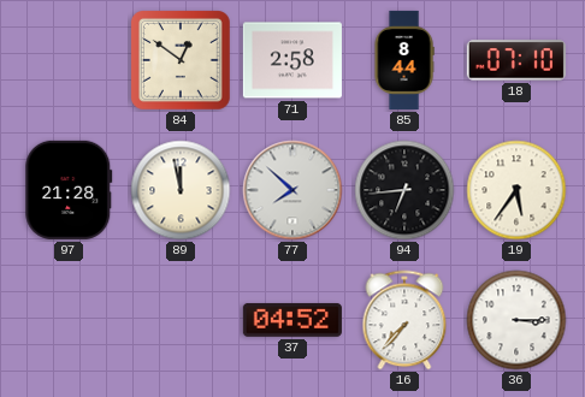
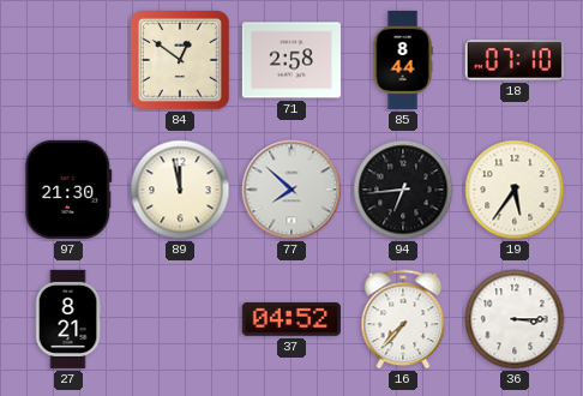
97: 21:28 -> 21:30
27: none -> 8:21
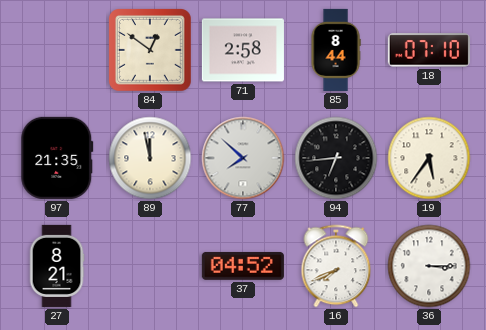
97: 21:30 -> 21:35
16: 7:37 -> 7:41
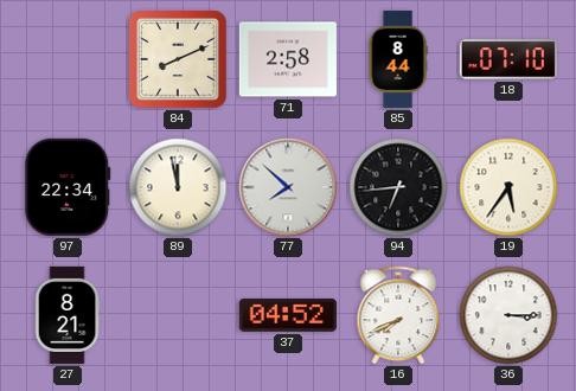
84: 12:51 -> 8:11
97: 21:35 -> 22:34
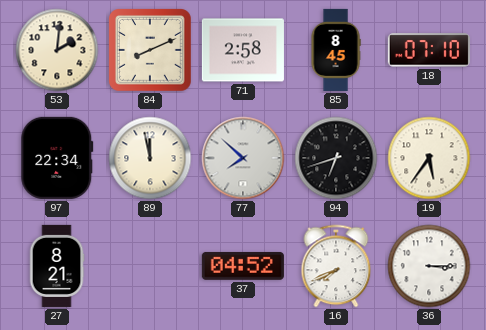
53: none -> 2:01
85: 8:44 -> 8:45
94: 6:44 -> 6:42
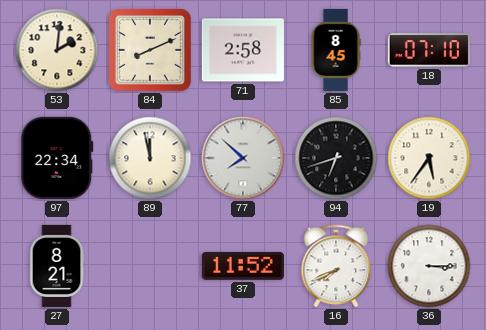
37: 04:52 -> 11:52
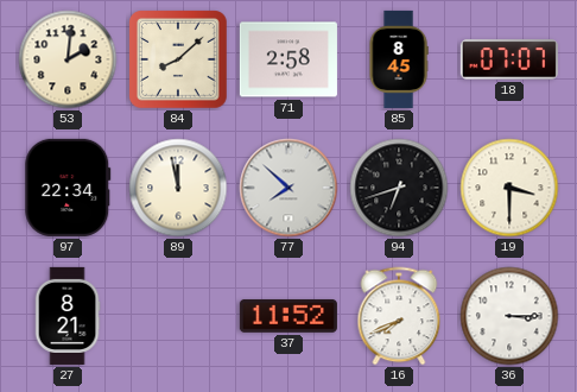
84: 8:11 -> 8:08
18: 07:10 -> 07:07
19: 5:36 -> 3:30
